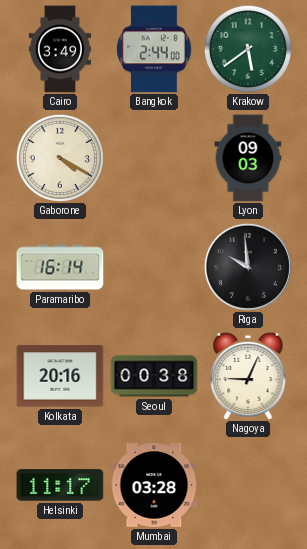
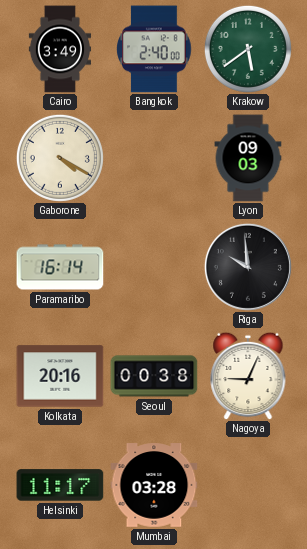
Bangkok: 2:44 -> 2:40
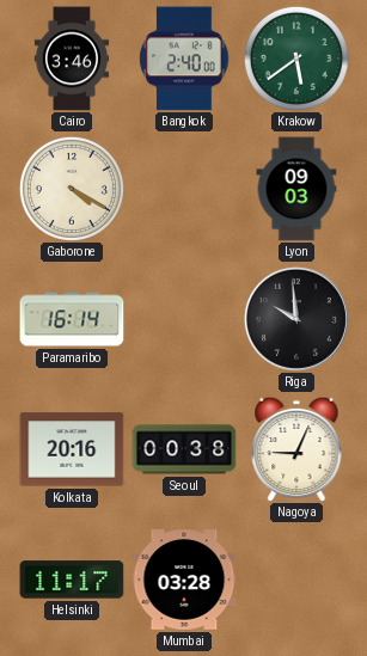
Cairo: 3:49 -> 3:46
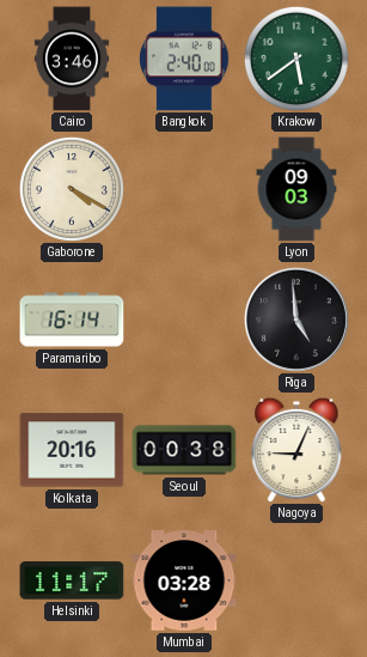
Riga: 9:59 -> 4:59
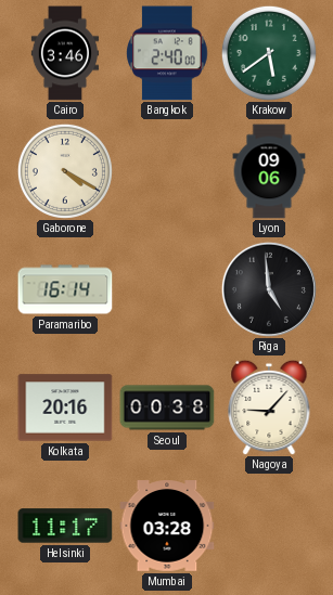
Lyon: 09:03 -> 09:06
Nagoya: 9:04 -> 9:07
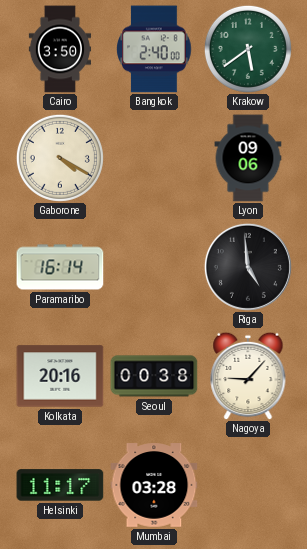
Cairo: 3:46 -> 3:50
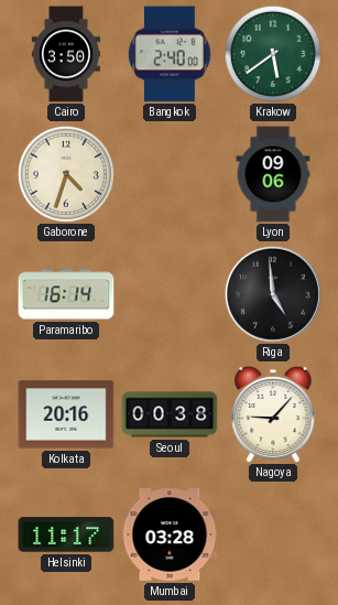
Gaborone: 4:20 -> 4:33
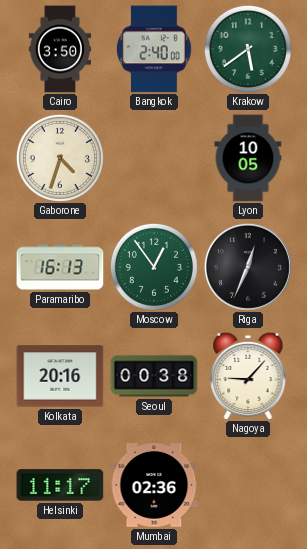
Lyon: 09:06 -> 10:05
Paramaribo: 16:14 -> 16:13
Moscow: none -> 12:54
Riga: 4:59 -> 12:34
Mumbai: 03:28 -> 02:36
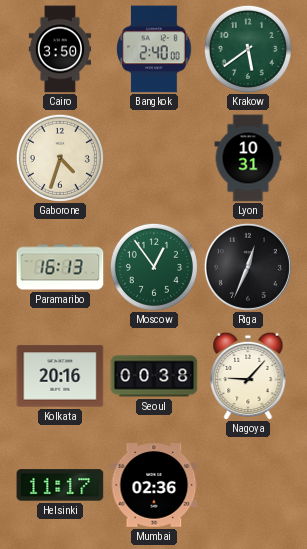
Lyon: 10:05 -> 10:31
